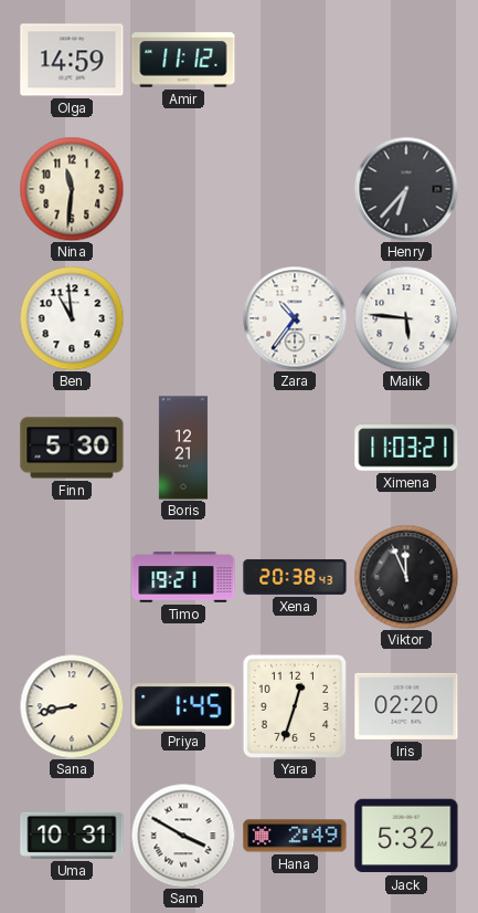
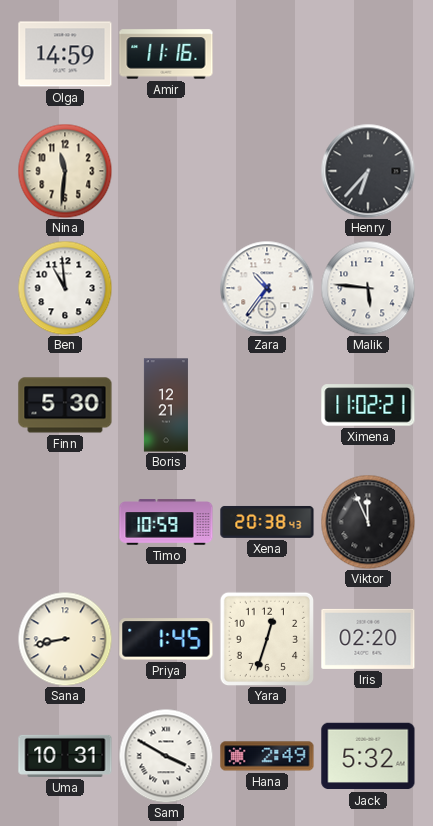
Amir: 11:12 -> 11:16
Ximena: 11:03 -> 11:02
Timo: 19:21 -> 10:59
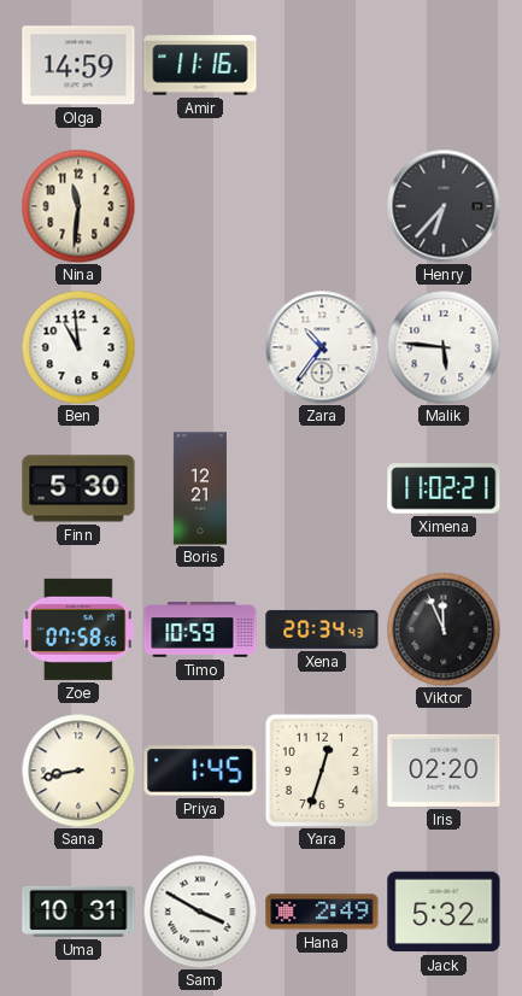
Zoe: none -> 07:58
Xena: 20:38 -> 20:34
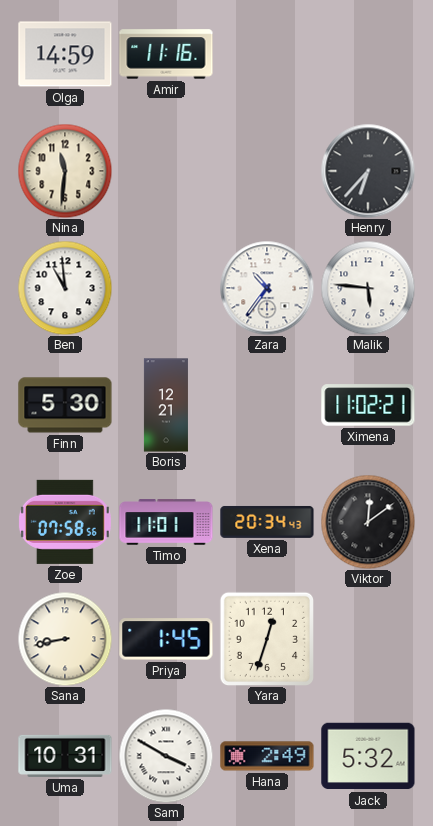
Timo: 10:59 -> 11:01
Viktor: 11:56 -> 12:09
Iris: 02:20 -> none
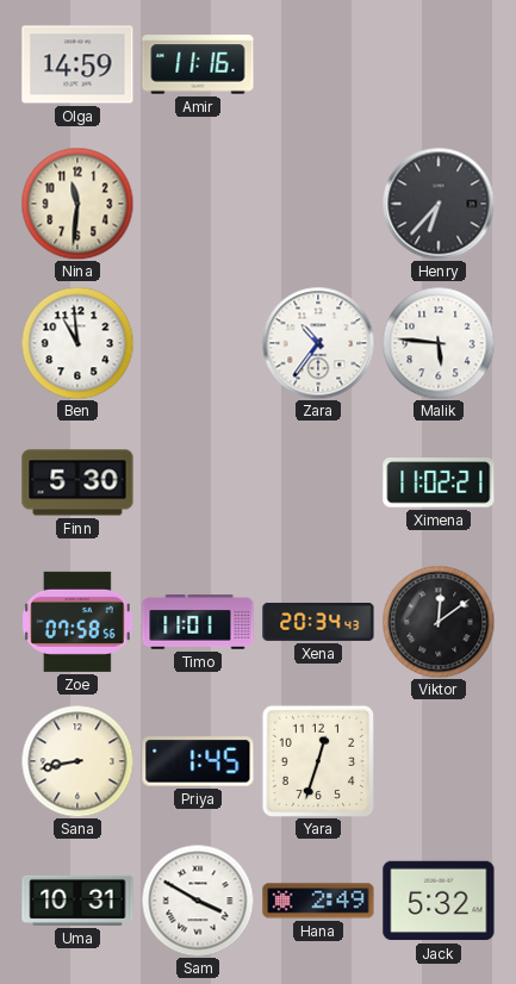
Boris: 12:21 -> none
